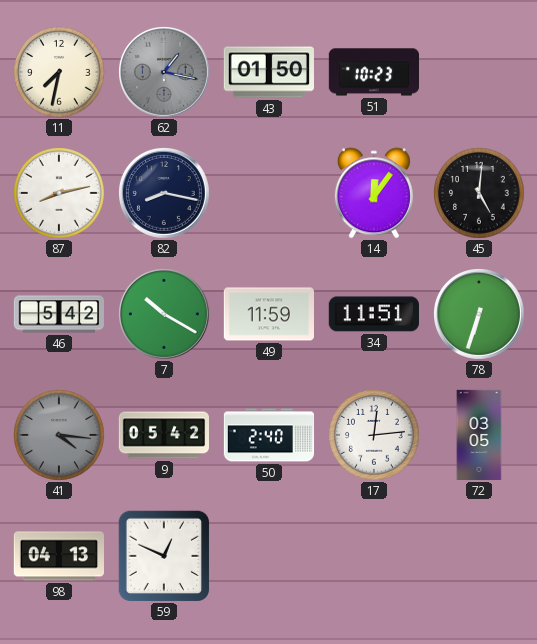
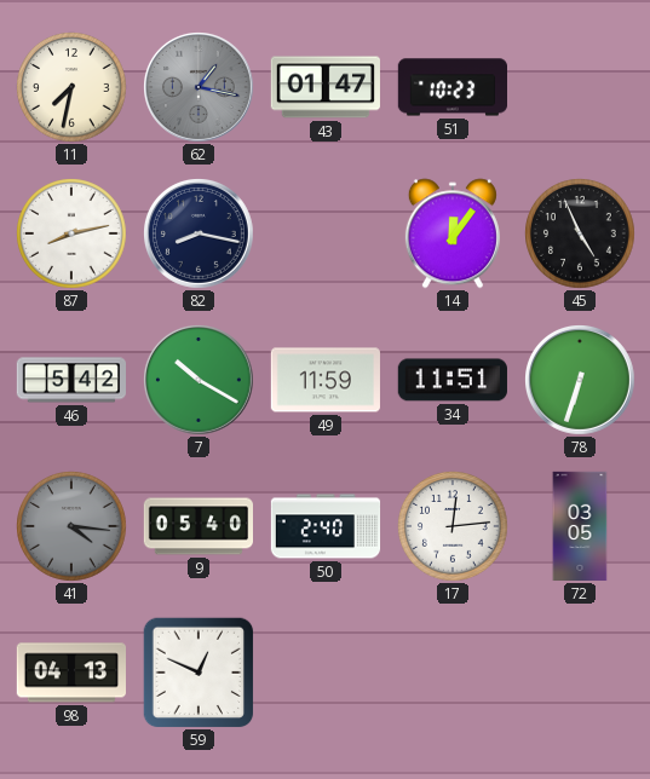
43: 01:50 -> 01:47
45: 5:01 -> 4:56
9: 05:42 -> 05:40
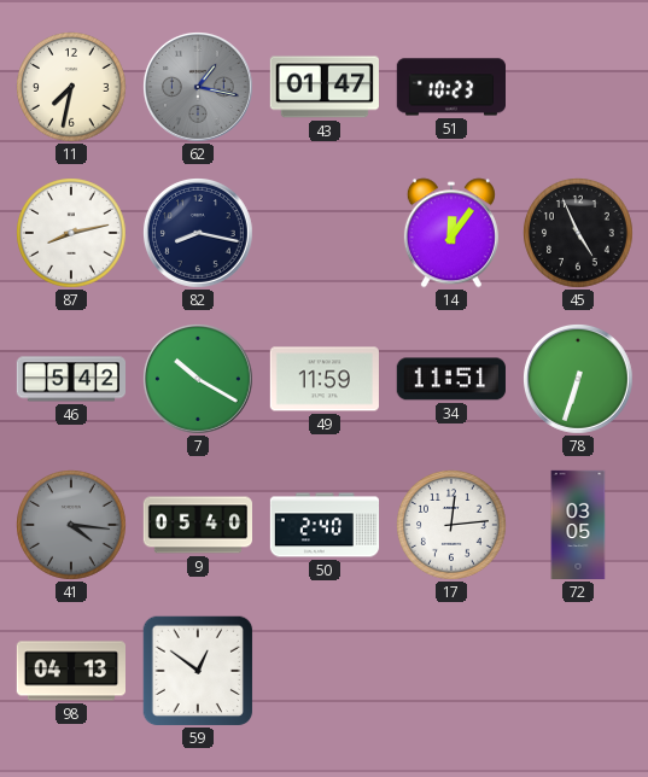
59: 12:49 -> 12:51
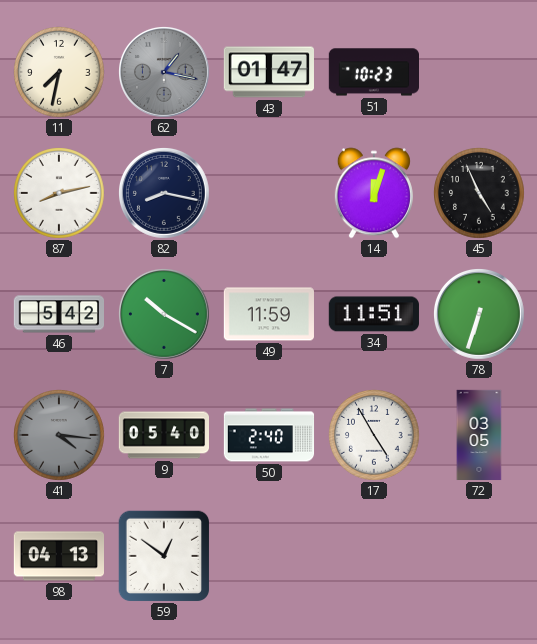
14: 12:06 -> 12:03
17: 12:14 -> 4:55
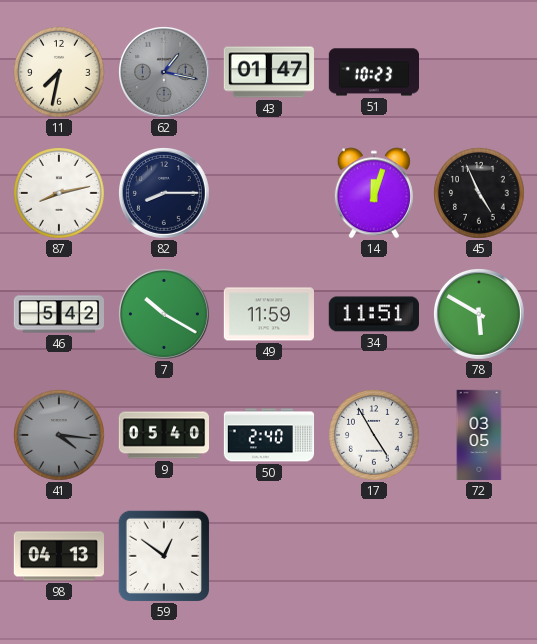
82: 8:17 -> 8:15
78: 6:33 -> 5:50
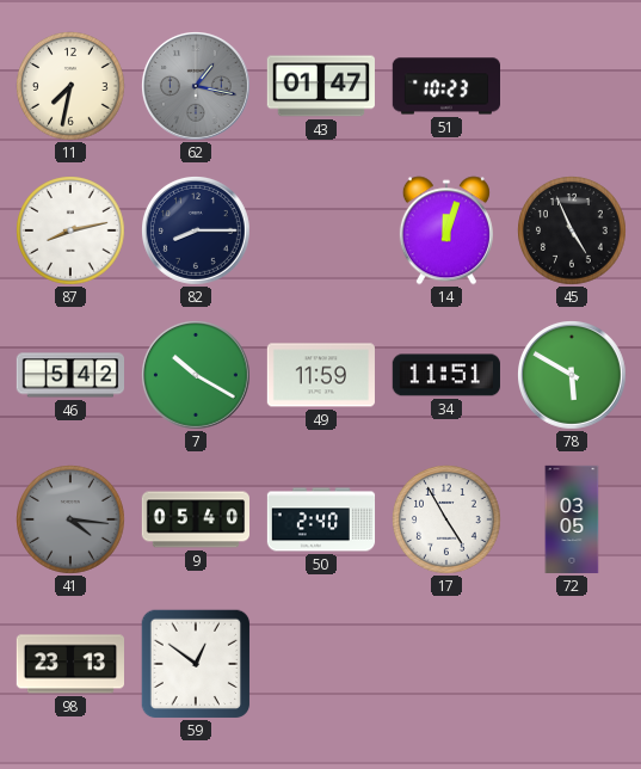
98: 04:13 -> 23:13
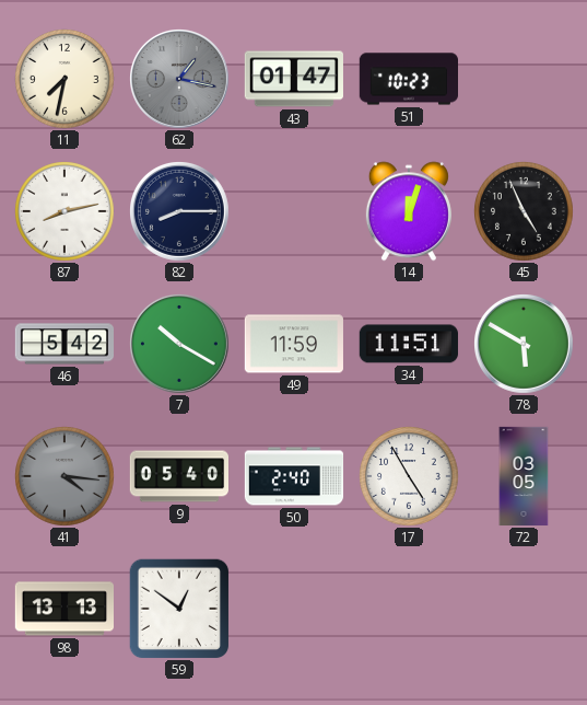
98: 23:13 -> 13:13
